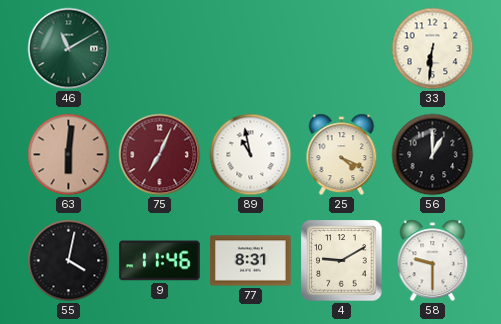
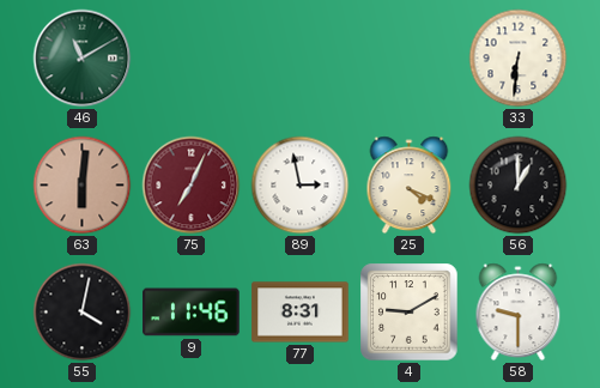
89: 10:58 -> 2:58
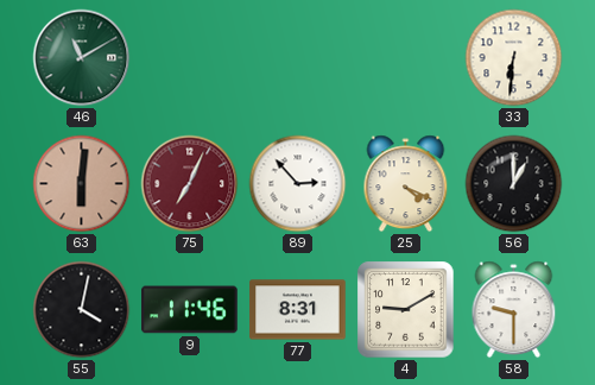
89: 2:58 -> 2:53
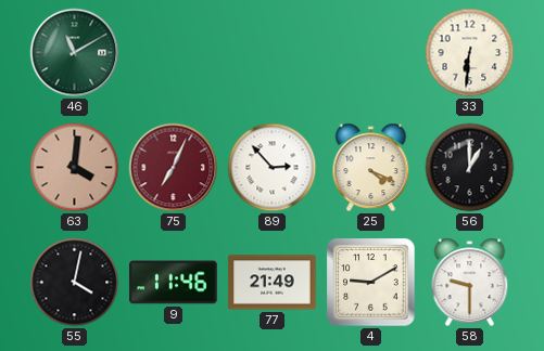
63: 6:01 -> 4:01
77: 8:31 -> 21:49
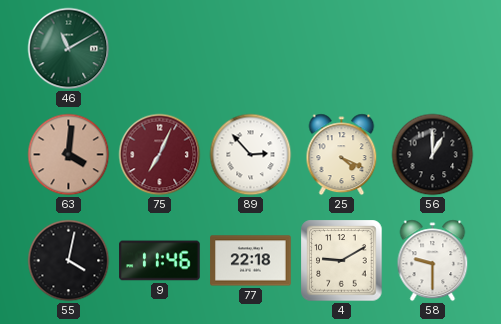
33: 6:31 -> none
77: 21:49 -> 22:18
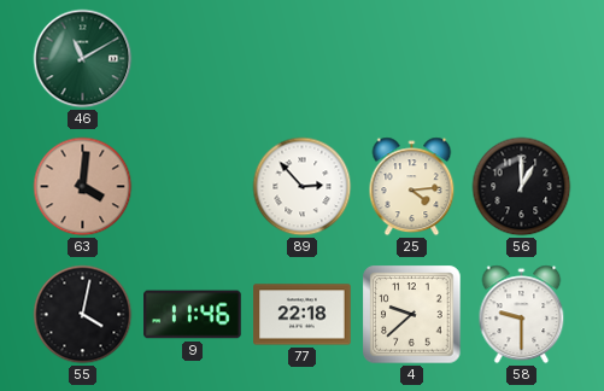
75: 7:04 -> none
25: 4:19 -> 4:14
4: 9:10 -> 9:38
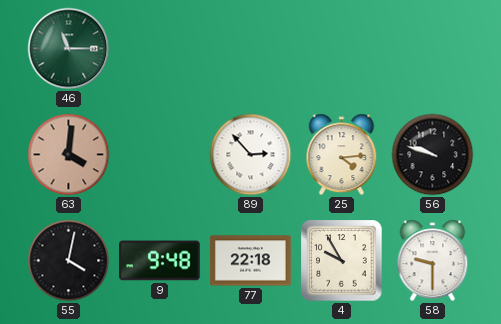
46: 11:10 -> 11:15
56: 1:00 -> 9:48
9: 11:46 -> 9:48
4: 9:38 -> 9:55
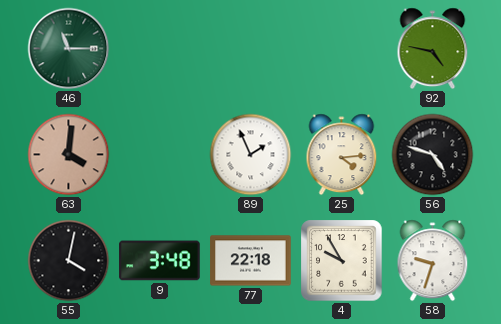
92: none -> 4:47
89: 2:53 -> 1:56
56: 9:48 -> 4:48
9: 9:48 -> 3:48
58: 9:30 -> 9:33
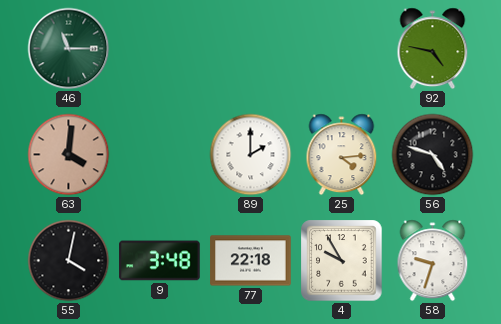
89: 1:56 -> 2:00
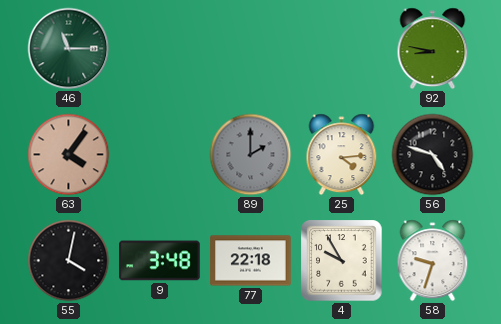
92: 4:47 -> 8:47
63: 4:01 -> 4:06
89 dial: white -> grey
